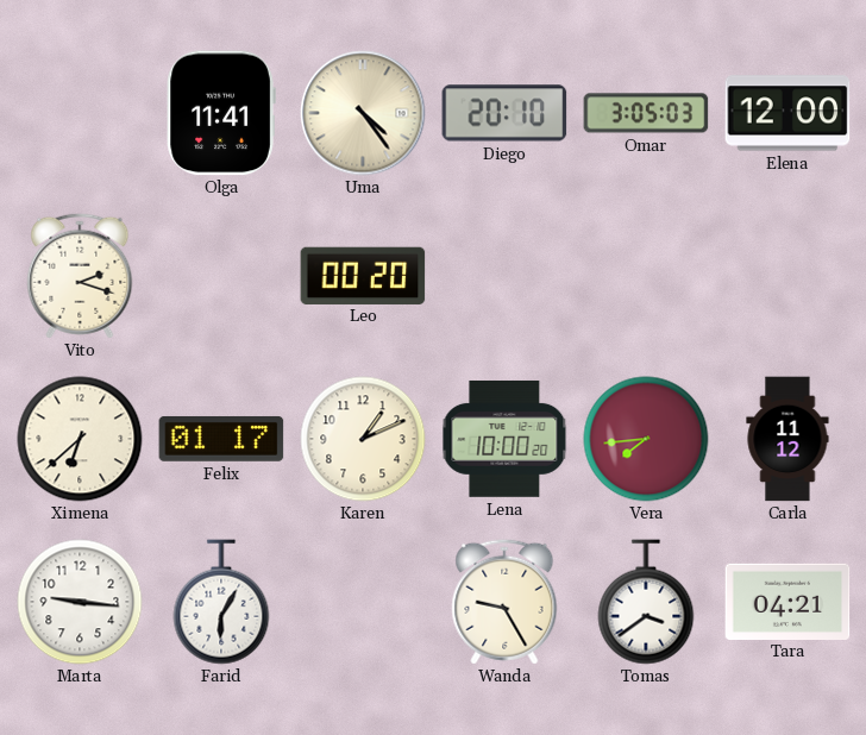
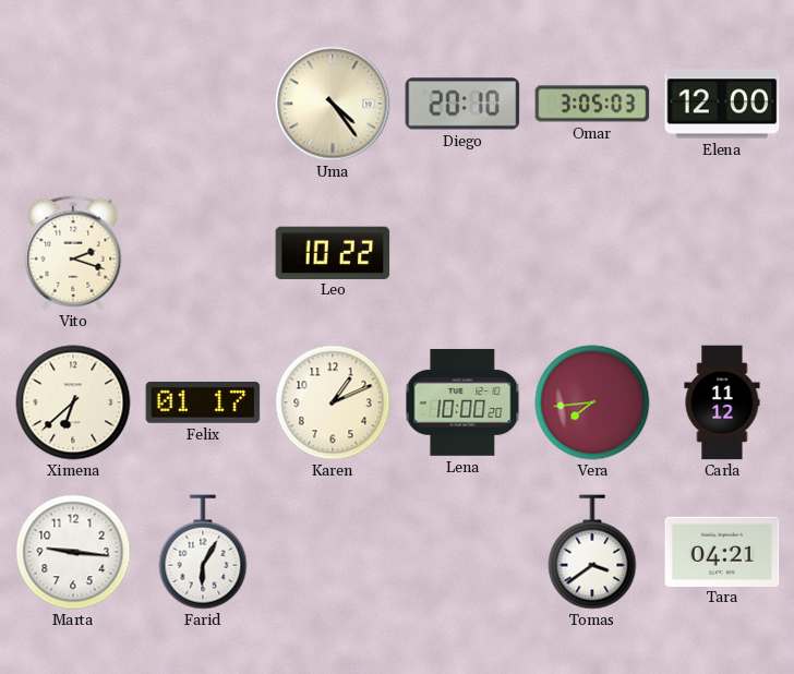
Olga: 11:41 -> none
Leo: 00:20 -> 10:22
Wanda: 9:25 -> none
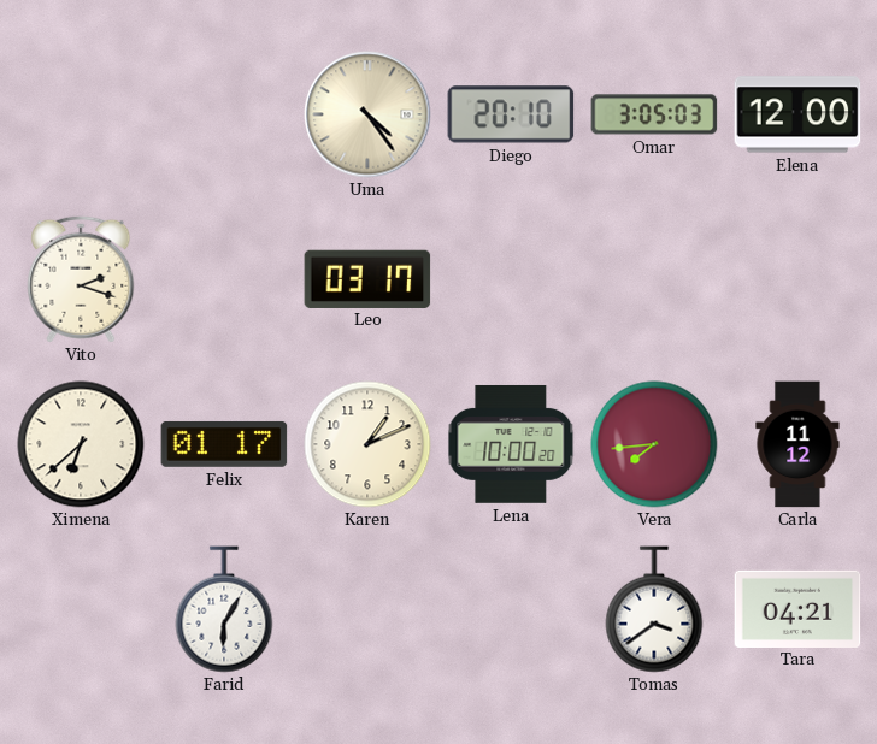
Leo: 10:22 -> 03:17
Marta: 9:16 -> none
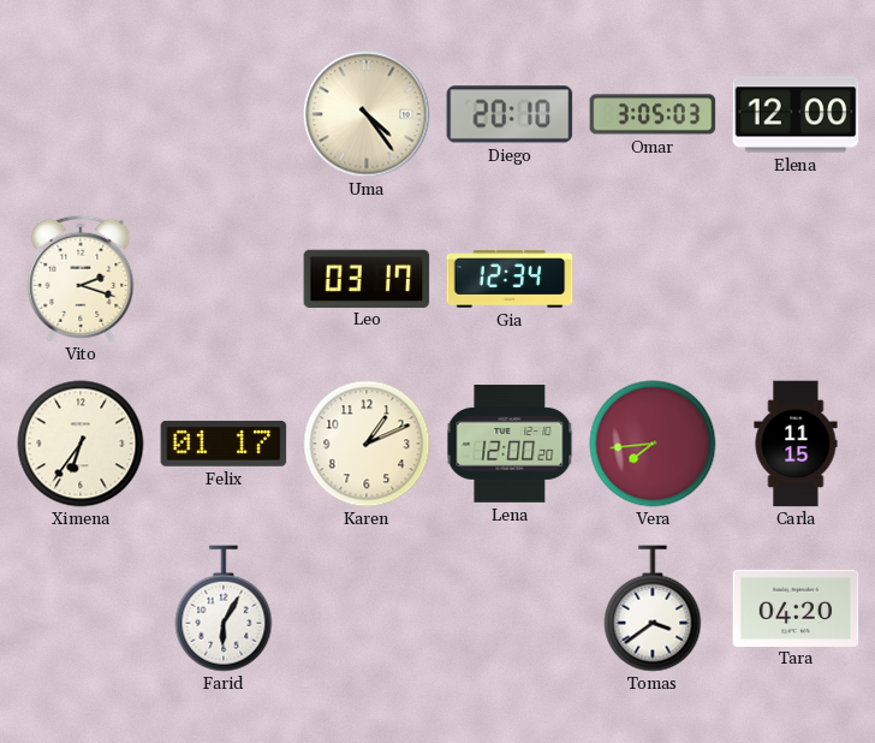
Gia: none -> 12:34
Ximena: 6:38 -> 6:36
Lena: 10:00 -> 12:00
Carla: 11:12 -> 11:15
Tara: 04:21 -> 04:20
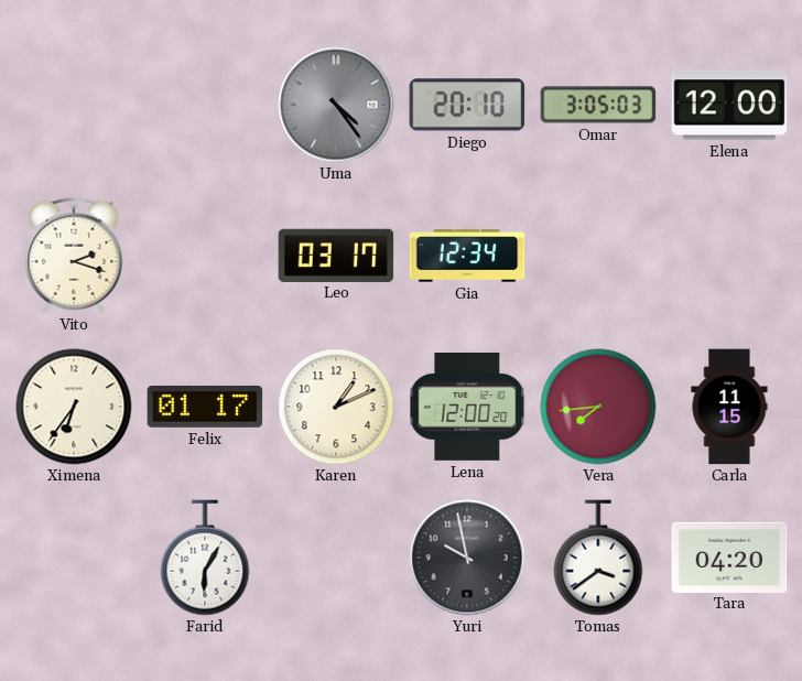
Uma dial: cream -> grey
Yuri: none -> 9:58
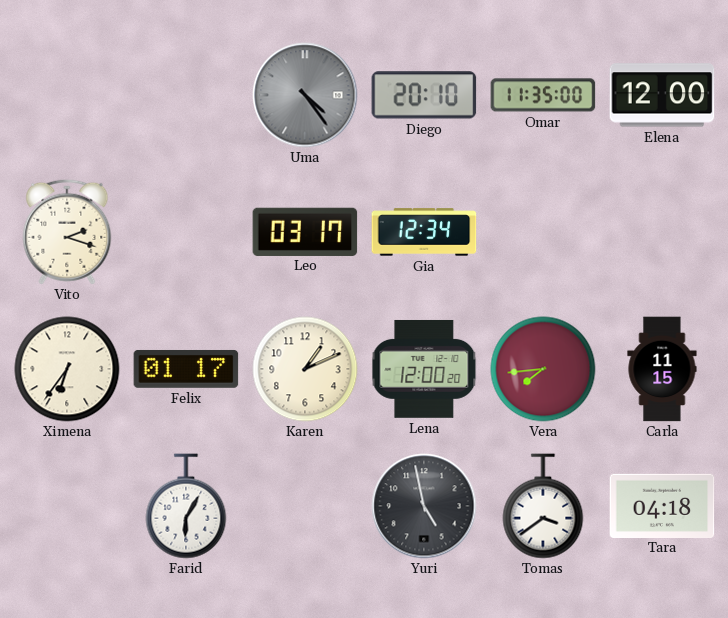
Omar: 3:05 -> 11:35
Yuri: 9:58 -> 4:58
Tara: 04:20 -> 04:18
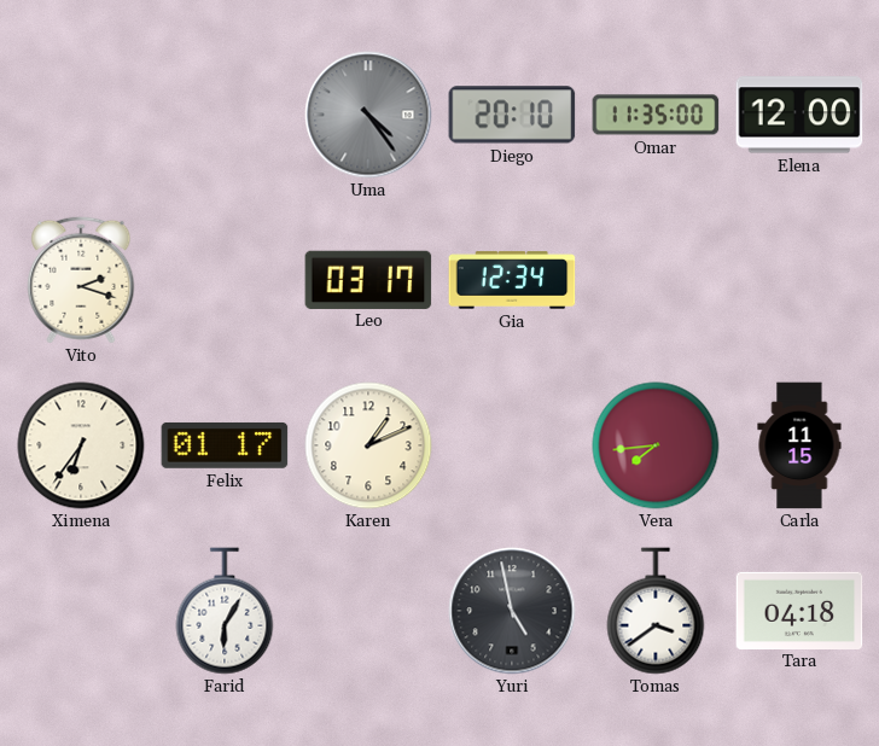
Lena: 12:00 -> none
